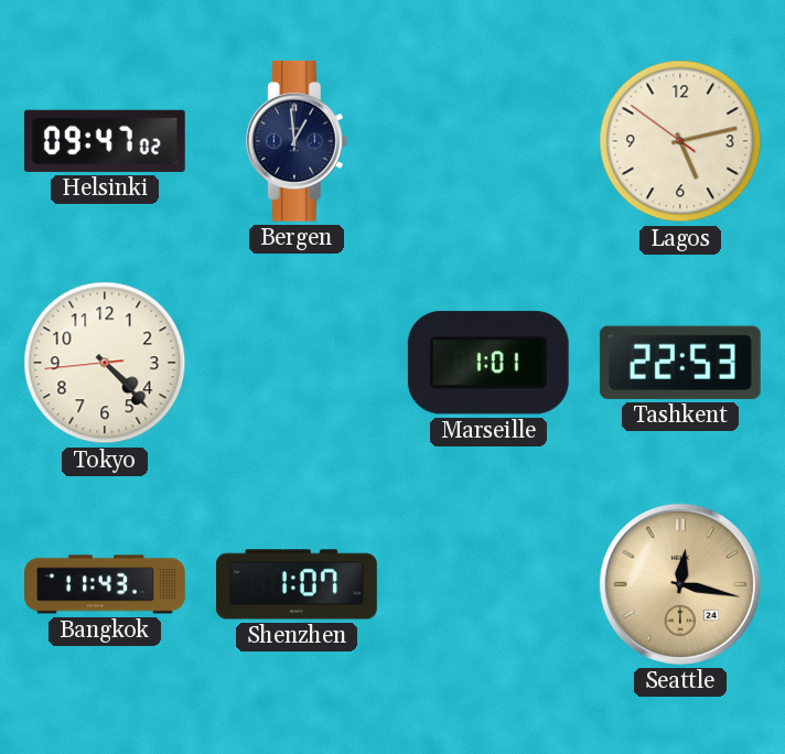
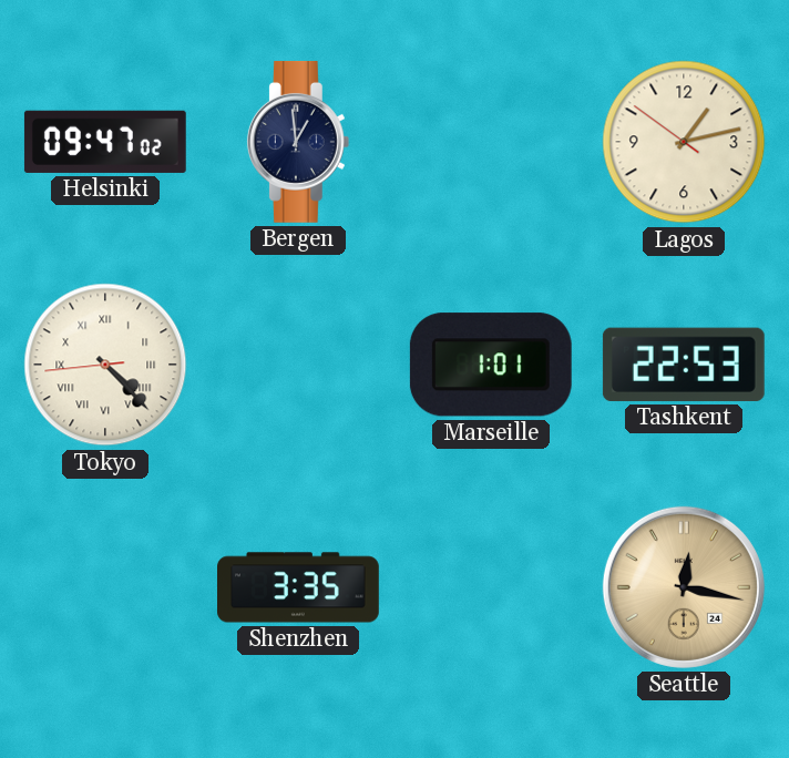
Lagos: 5:12 -> 1:12
Tokyo numerals: Arabic -> Roman
Bangkok: 11:43 -> none
Shenzhen: 1:07 -> 3:35
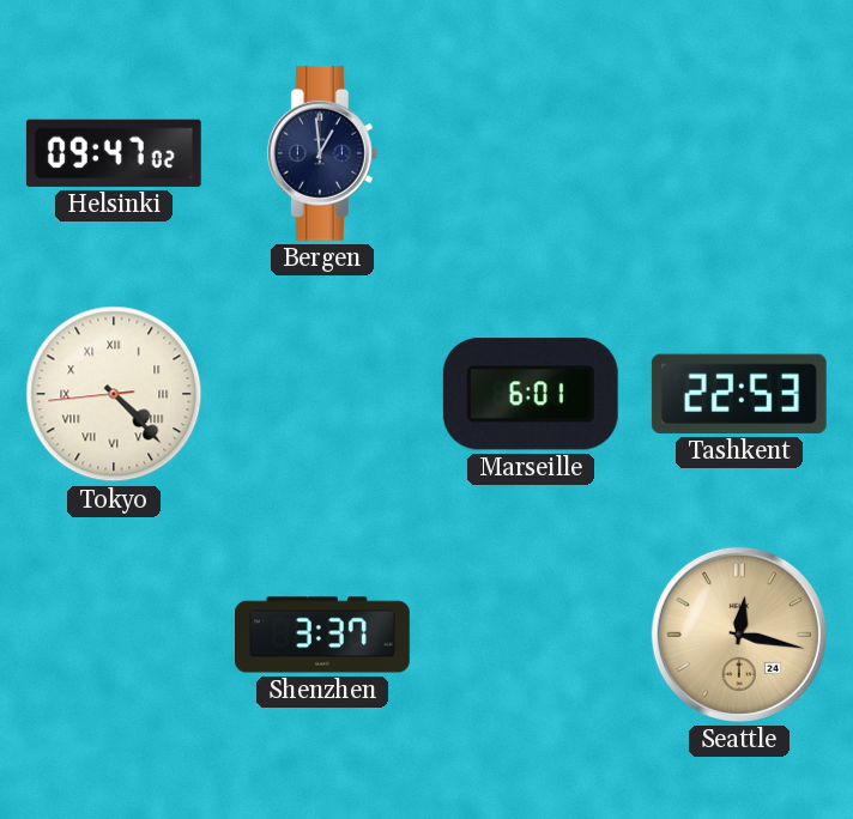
Lagos: 1:12 -> none
Marseille: 1:01 -> 6:01
Shenzhen: 3:35 -> 3:37
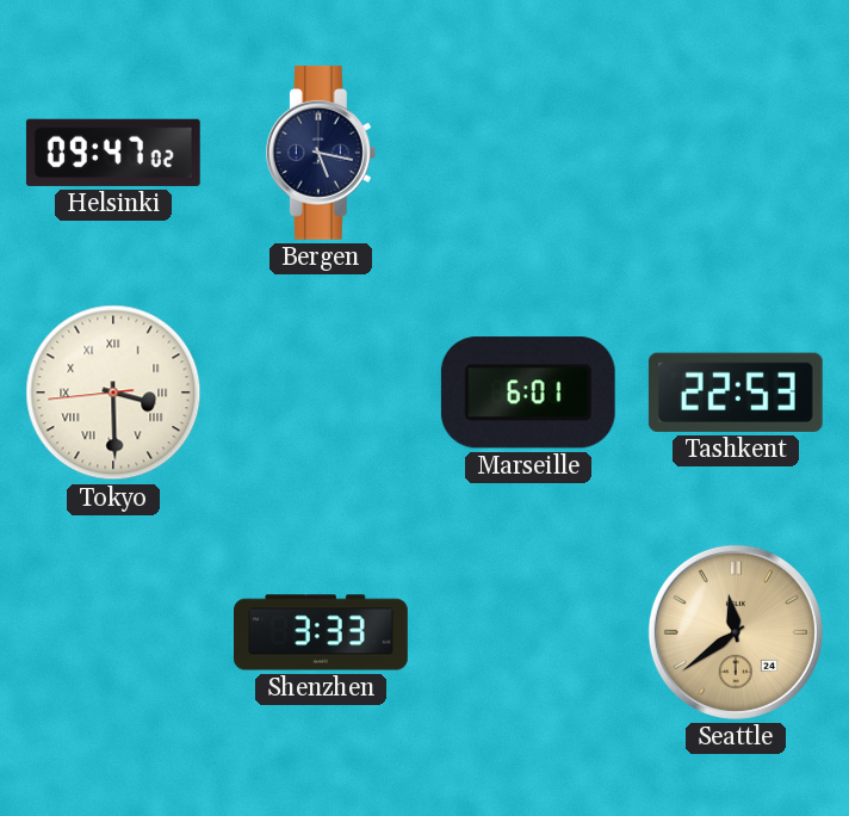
Bergen: 12:59 -> 5:17
Tokyo: 4:22 -> 3:29
Shenzhen: 3:37 -> 3:33
Seattle: 12:17 -> 11:39
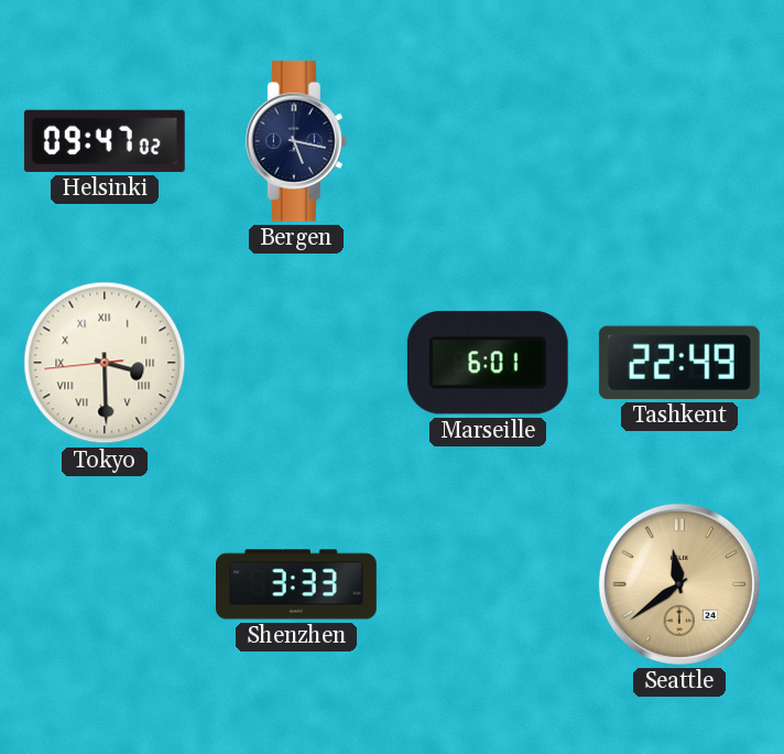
Tashkent: 22:53 -> 22:49
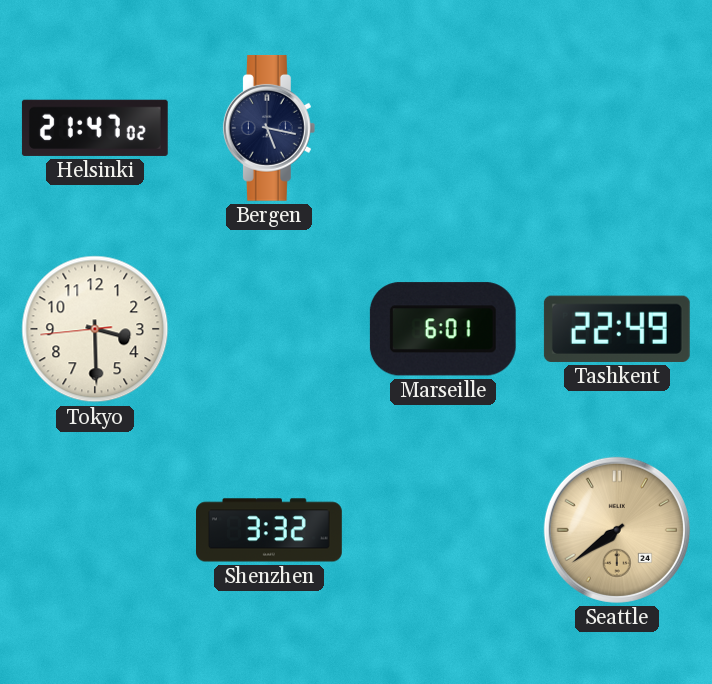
Helsinki: 09:47 -> 21:47
Tokyo numerals: Roman -> Arabic
Shenzhen: 3:33 -> 3:32
Seattle: 11:39 -> 7:39
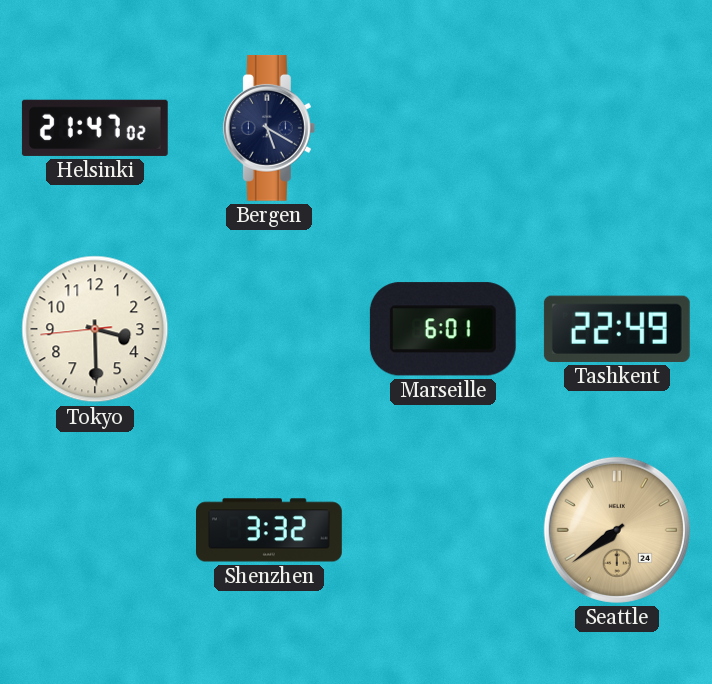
Bergen: 5:17 -> 5:20
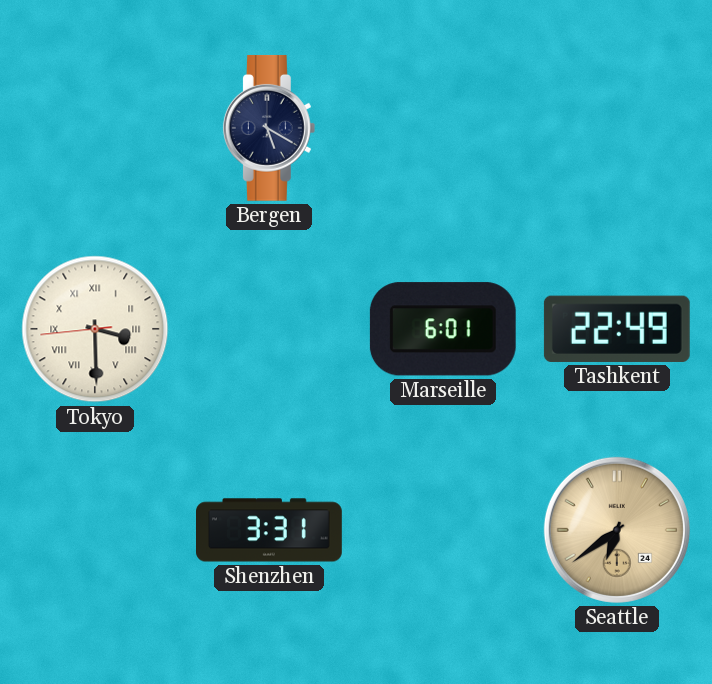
Helsinki: 21:47 -> none
Tokyo numerals: Arabic -> Roman
Shenzhen: 3:32 -> 3:31
Seattle: 7:39 -> 6:39
